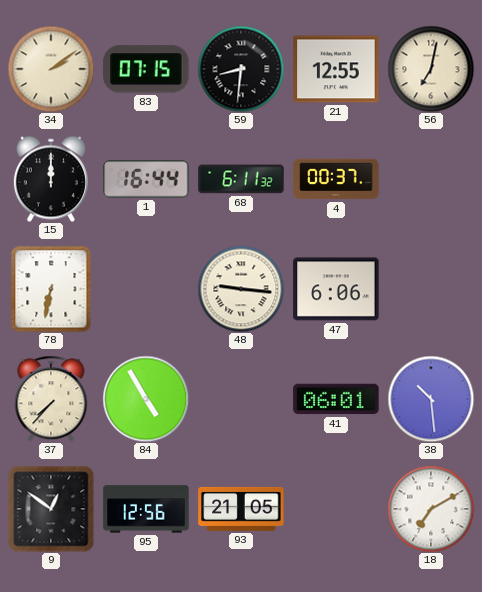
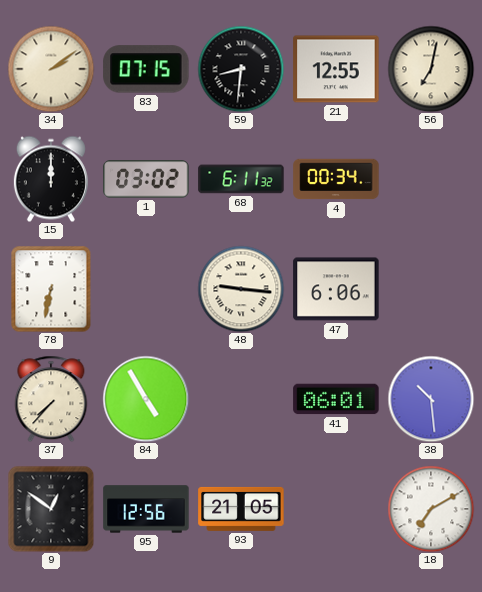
1: 16:44 -> 03:02
4: 00:37 -> 00:34
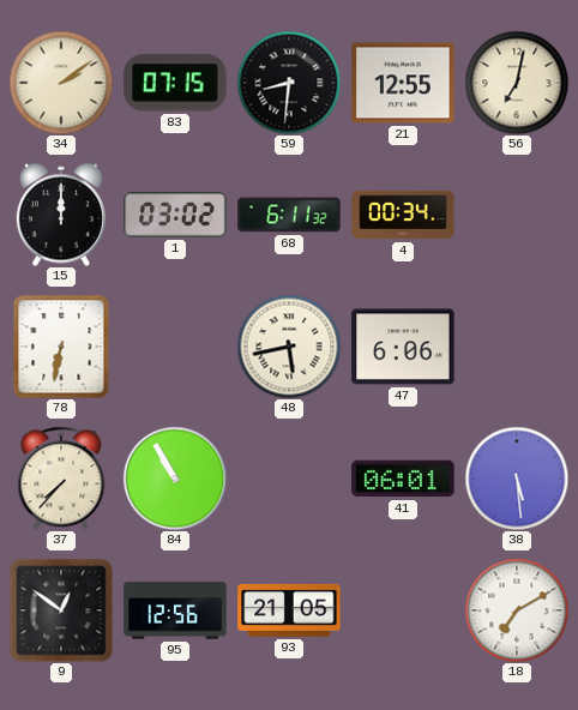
48: 9:16 -> 5:43
84: 4:55 -> 10:55
38: 10:29 -> 5:29
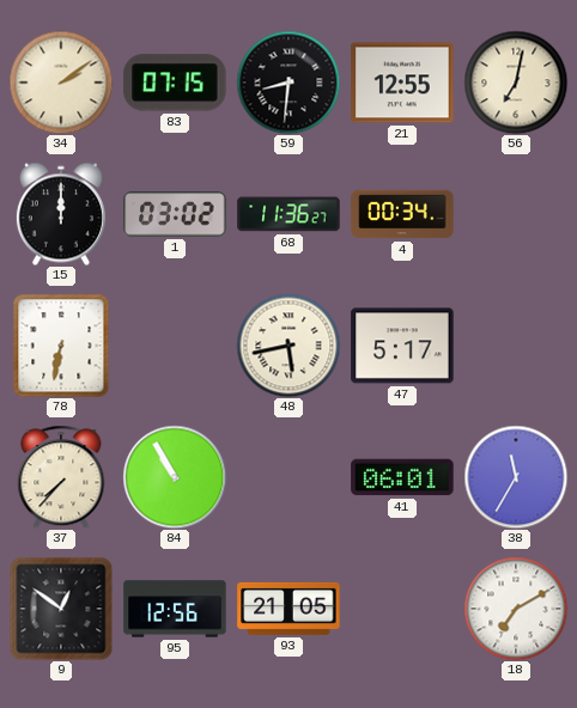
68: 6:11 -> 11:36
47: 6:06 -> 5:17
38: 5:29 -> 11:35
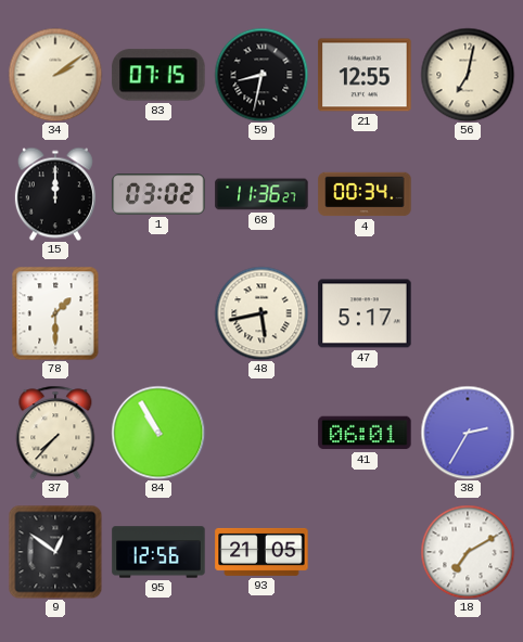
59: 8:31 -> 8:32
78: 6:32 -> 1:30
38: 11:35 -> 2:35
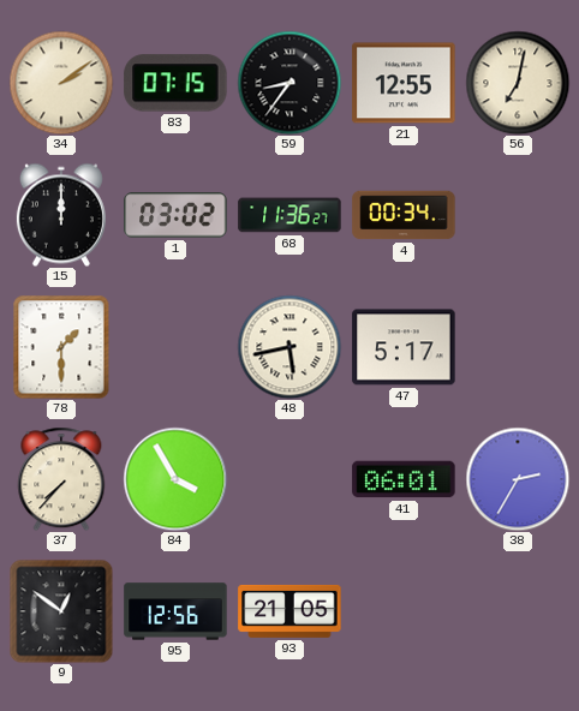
59: 8:32 -> 8:36
84: 10:55 -> 3:55
18: 7:10 -> none
